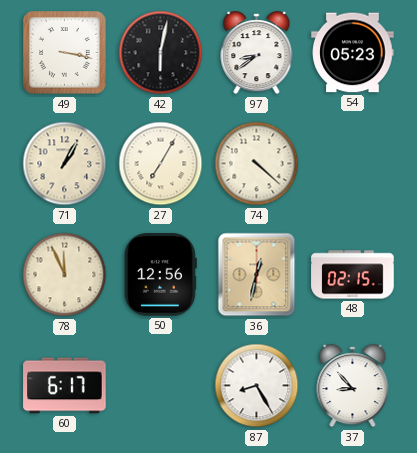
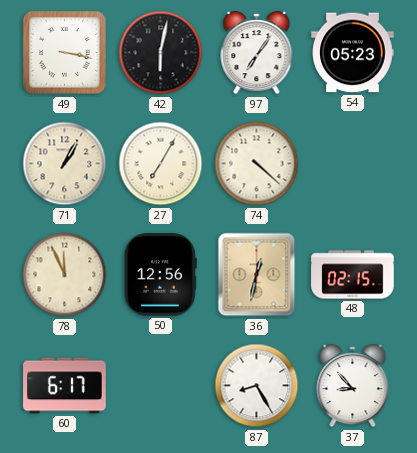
97: 8:39 -> 7:06
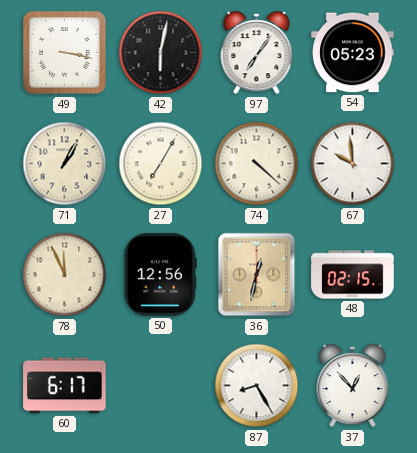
67: none -> 9:59
37: 8:53 -> 12:53
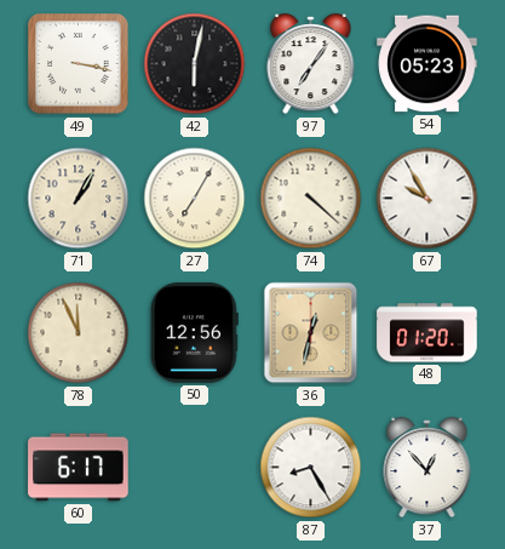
67: 9:59 -> 9:55
48: 02:15 -> 01:20
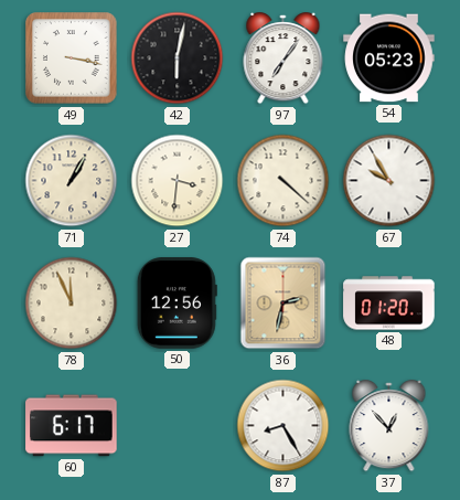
27: 7:05 -> 3:31
36: 12:32 -> 2:32
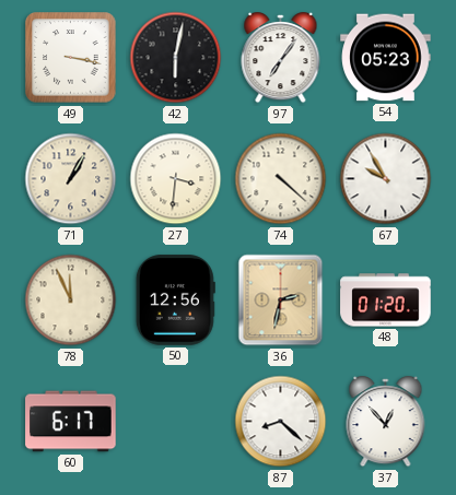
87: 8:25 -> 8:22
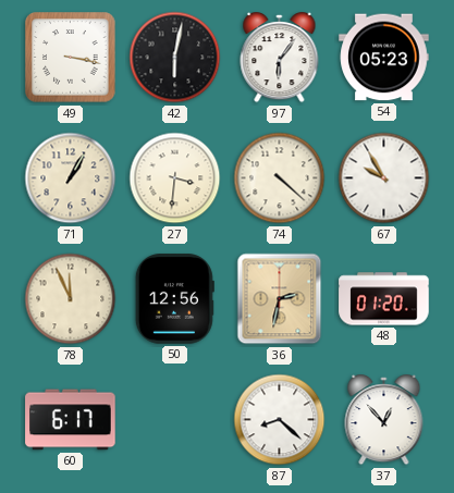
97: 7:06 -> 6:06
